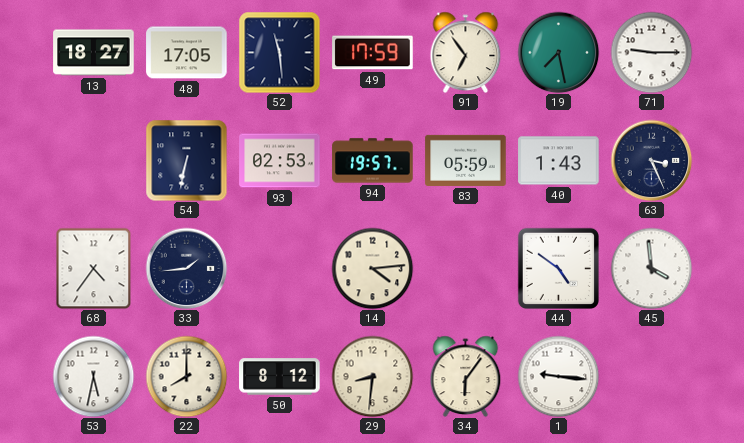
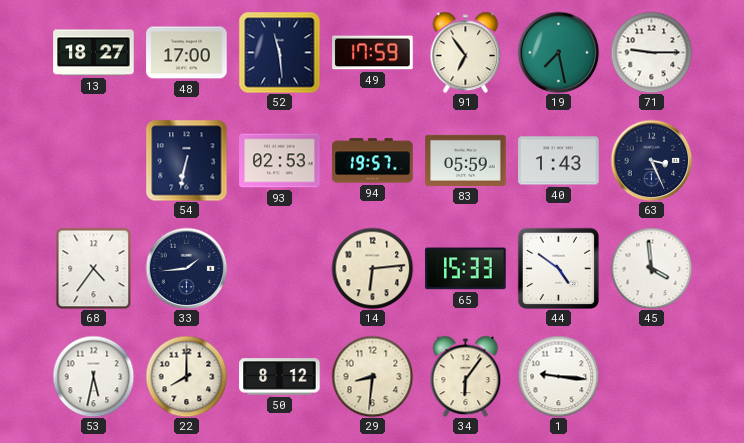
48: 17:05 -> 17:00
14: 4:14 -> 6:14
65: none -> 15:33
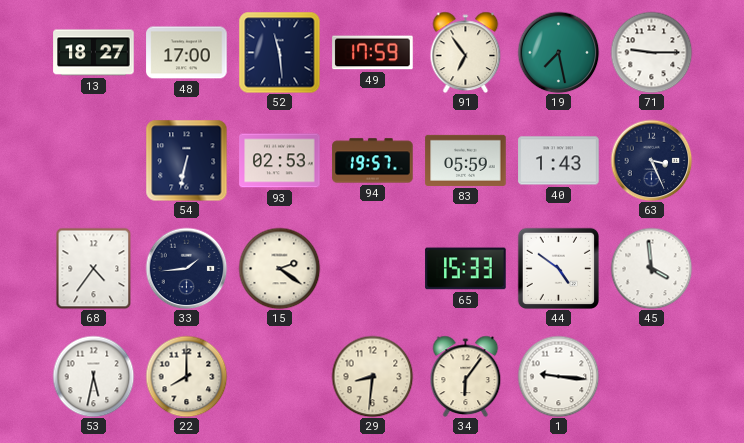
15: none -> 2:21
14: 6:14 -> none
50: 8:12 -> none
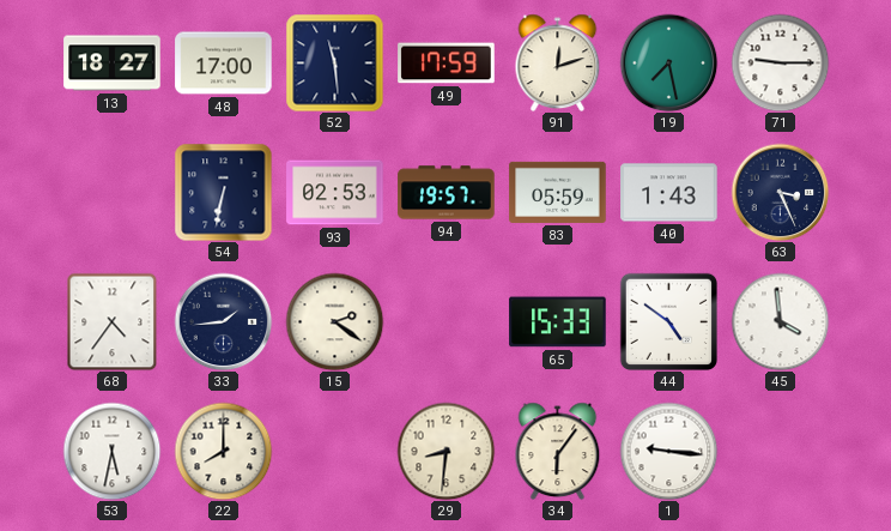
91: 6:54 -> 12:12
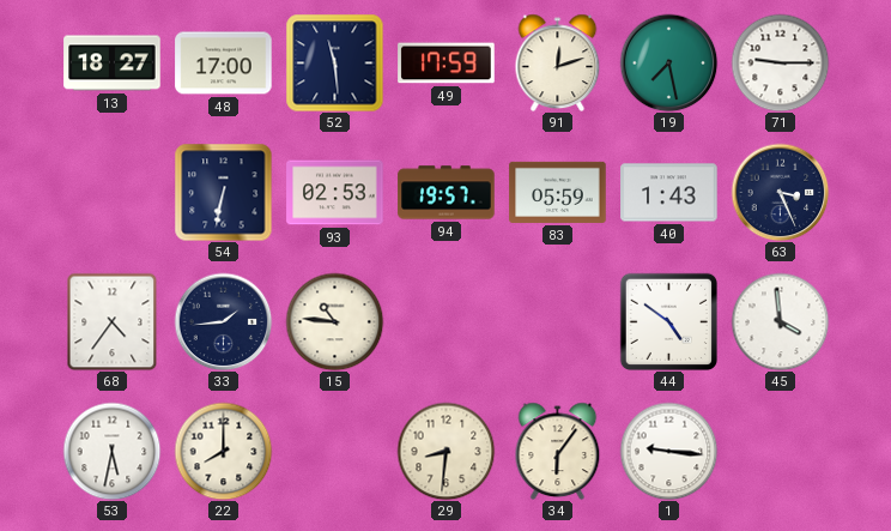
15: 2:21 -> 10:46
65: 15:33 -> none
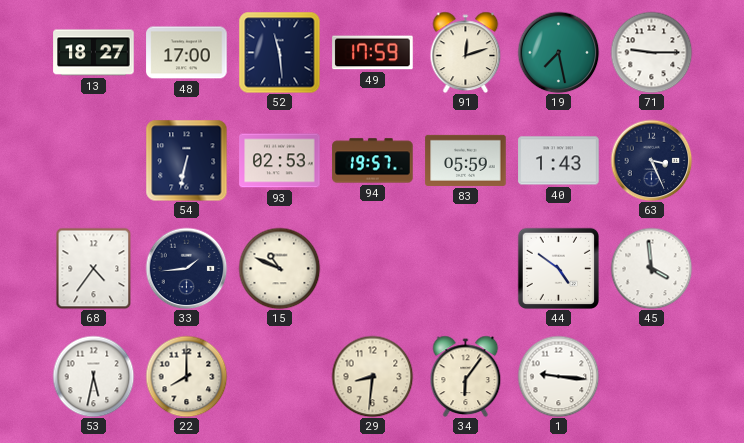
15: 10:46 -> 10:49
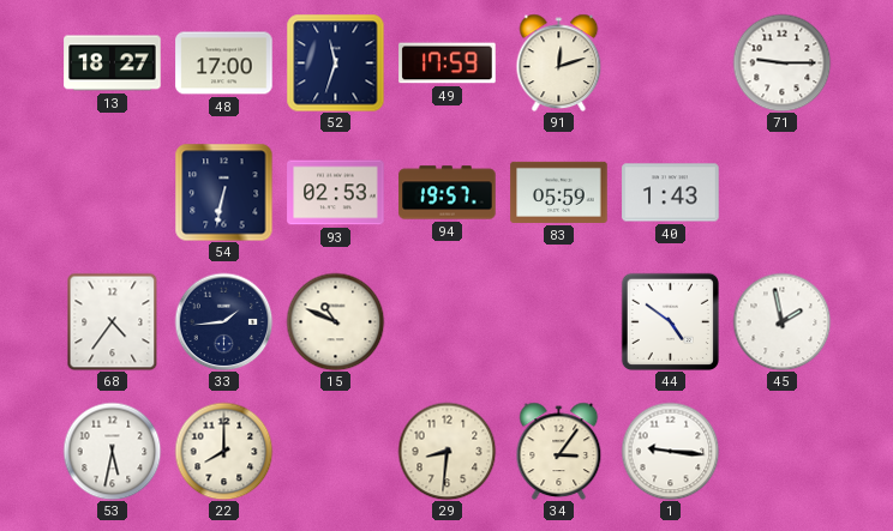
52: 11:29 -> 11:33
19: 7:28 -> none
63: 3:26 -> none
45: 3:59 -> 1:58
34: 6:06 -> 3:06
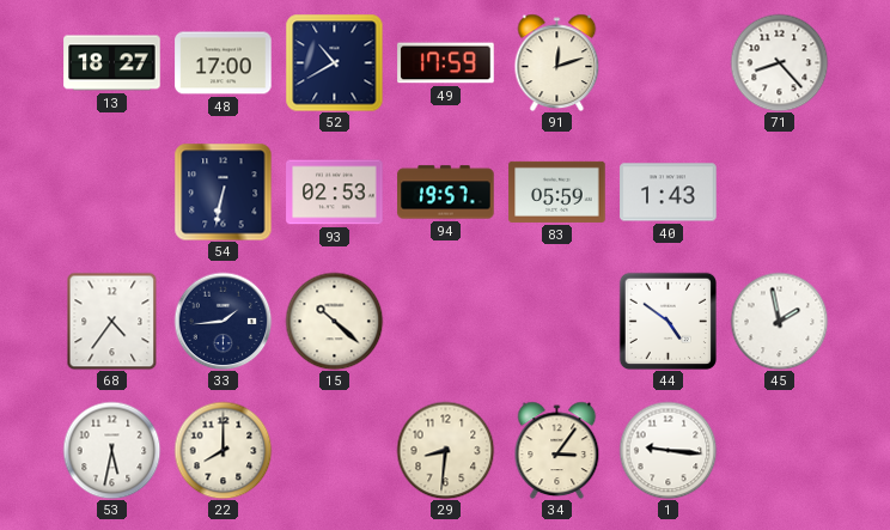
52: 11:33 -> 10:40
71: 9:15 -> 8:23
15: 10:49 -> 10:22
